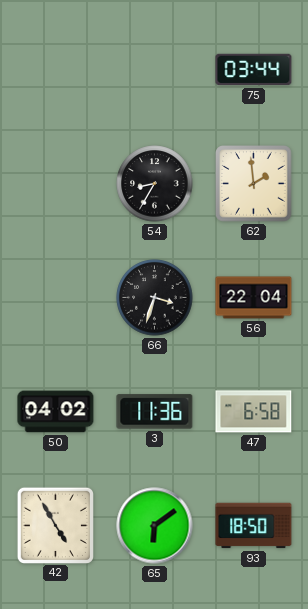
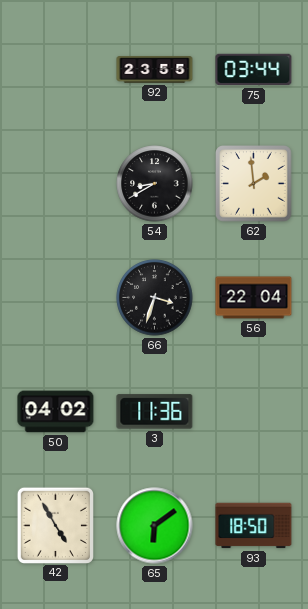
92: none -> 23:55
54: 8:35 -> 8:40
47: 6:58 -> none
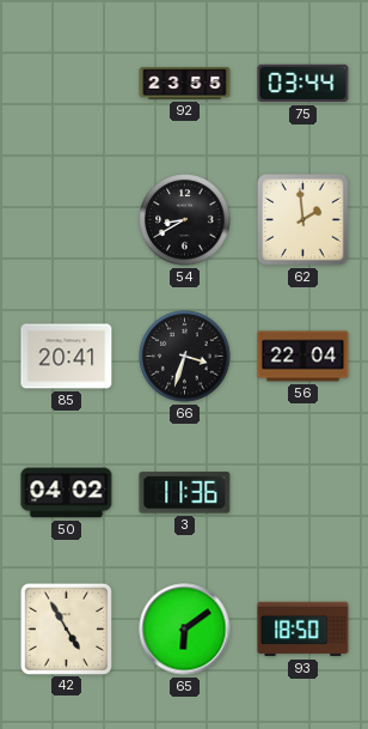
85: none -> 20:41
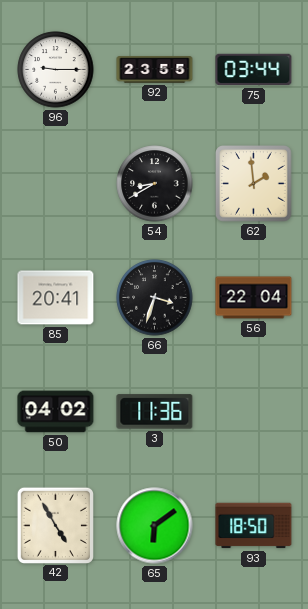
96: none -> 9:15
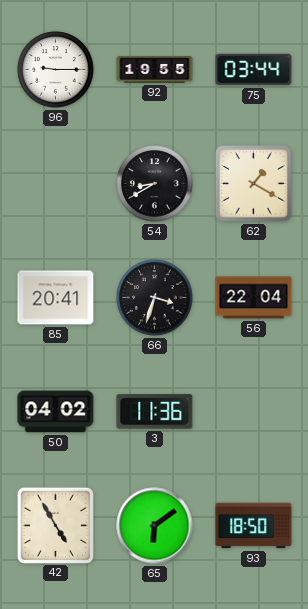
92: 23:55 -> 19:55
62: 1:59 -> 1:20
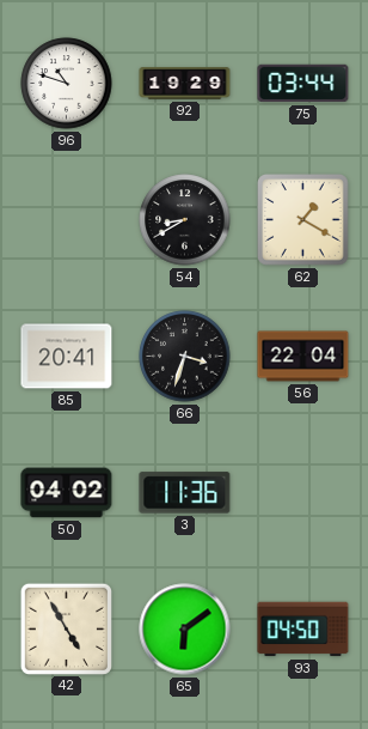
96: 9:15 -> 10:48
92: 19:55 -> 19:29
93: 18:50 -> 04:50
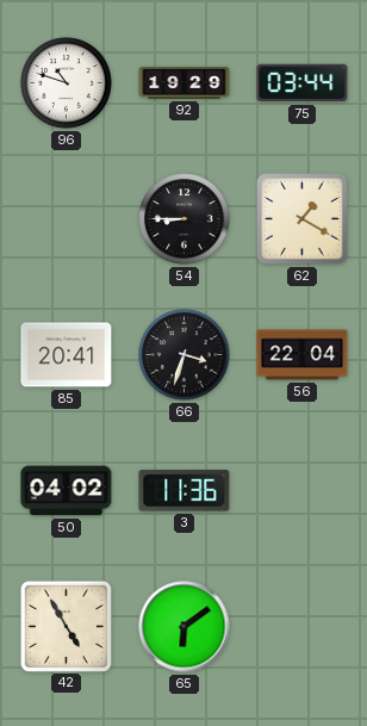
54: 8:40 -> 8:45
93: 04:50 -> none
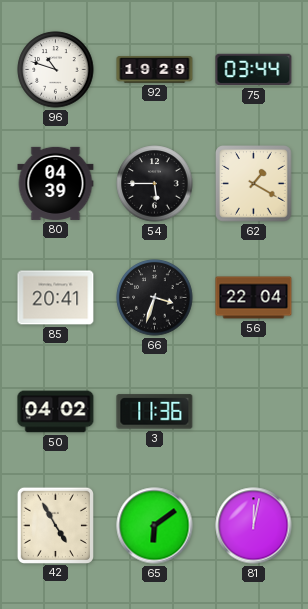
80: none -> 04:39
54: 8:45 -> 5:45
81: none -> 12:02
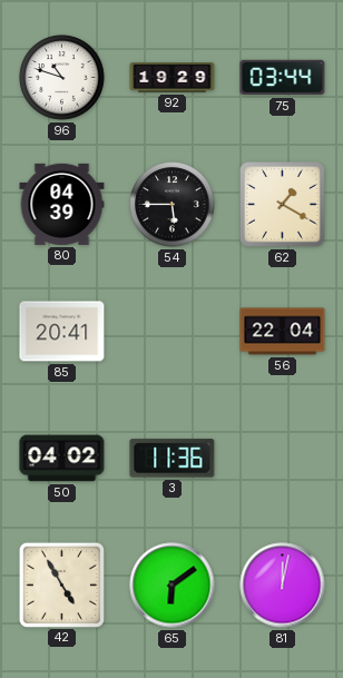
66: 3:33 -> none
